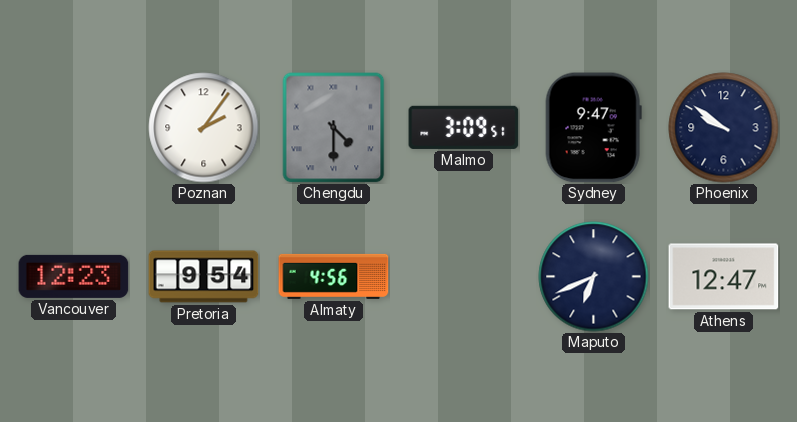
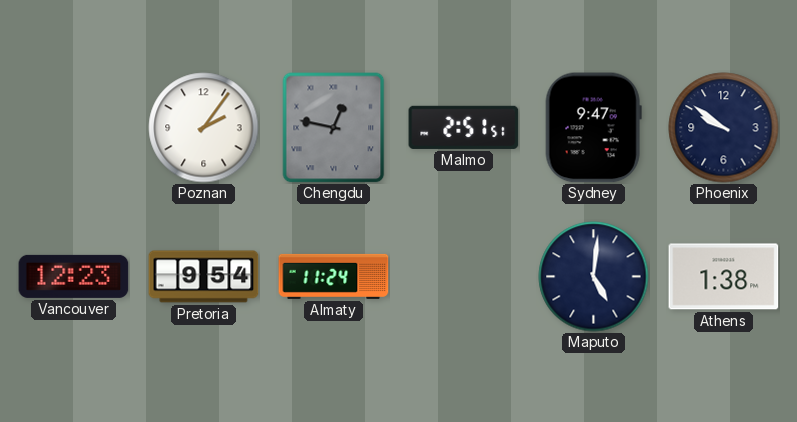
Chengdu: 4:30 -> 12:47
Malmo: 3:09 -> 2:51
Almaty: 4:56 -> 11:24
Maputo: 6:41 -> 5:01
Athens: 12:47 -> 1:38
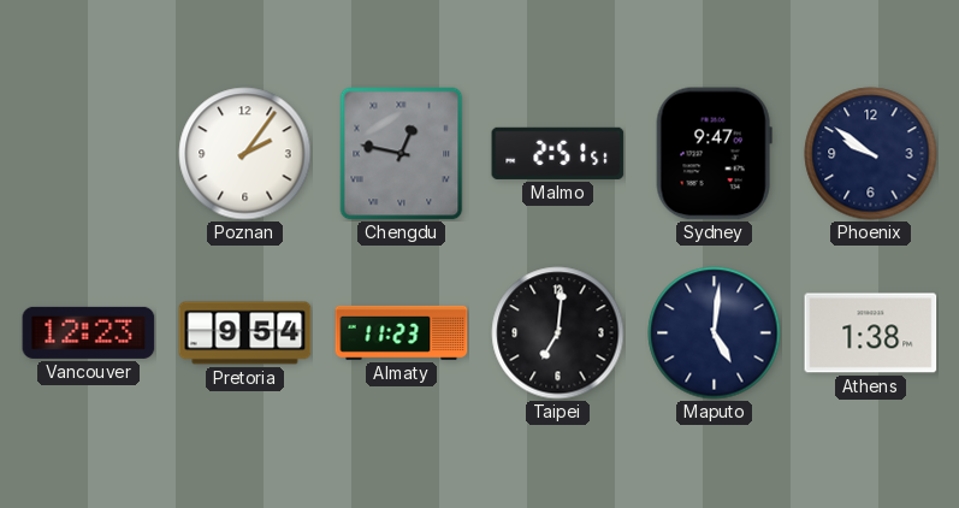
Almaty: 11:24 -> 11:23
Taipei: none -> 7:01
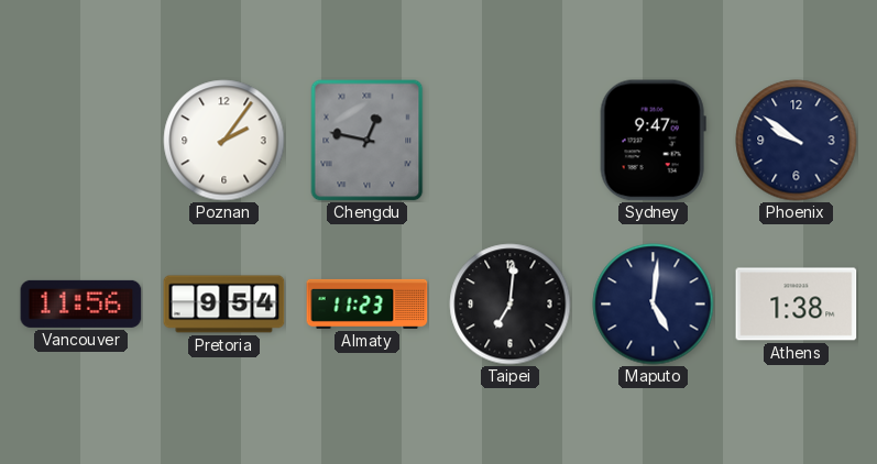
Malmo: 2:51 -> none
Vancouver: 12:23 -> 11:56
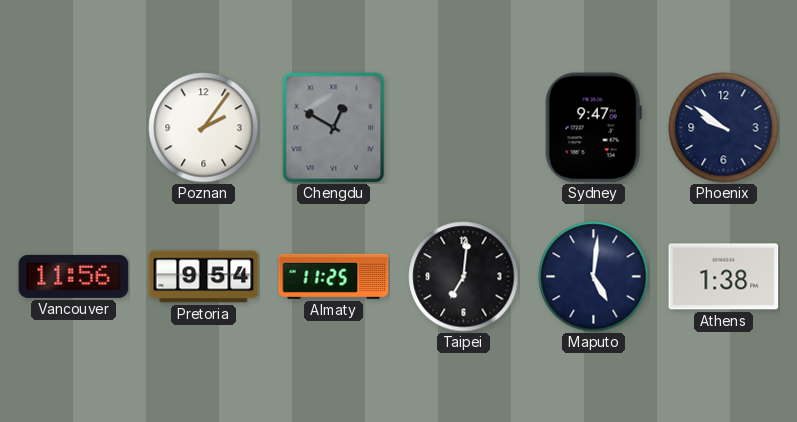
Chengdu: 12:47 -> 12:50
Almaty: 11:23 -> 11:25
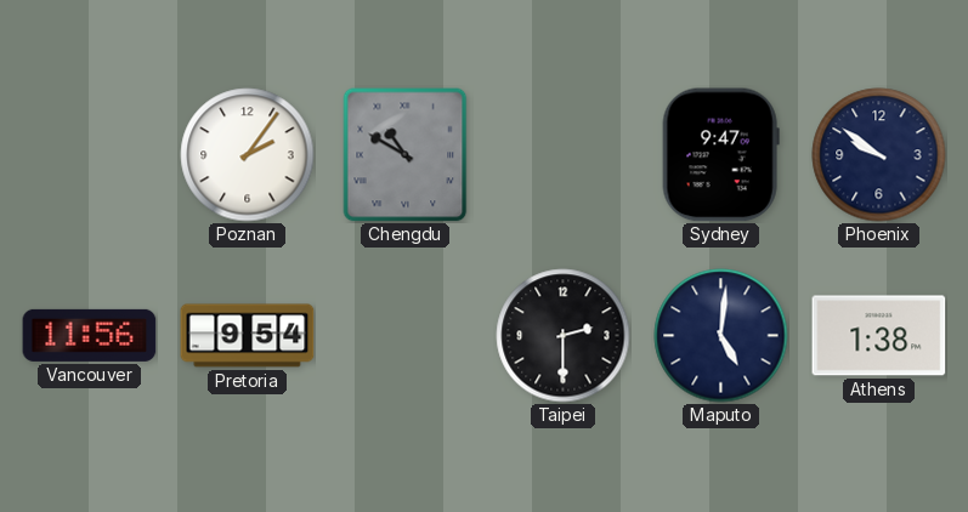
Chengdu: 12:50 -> 10:50
Almaty: 11:25 -> none
Taipei: 7:01 -> 2:30
